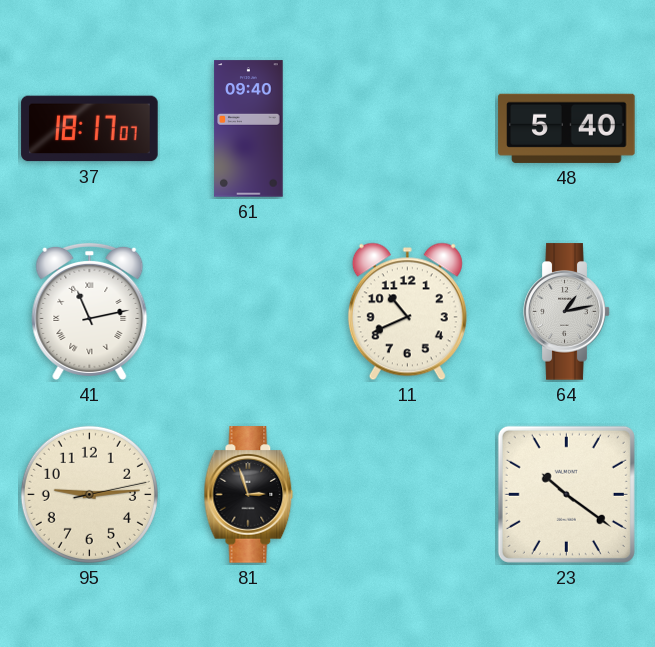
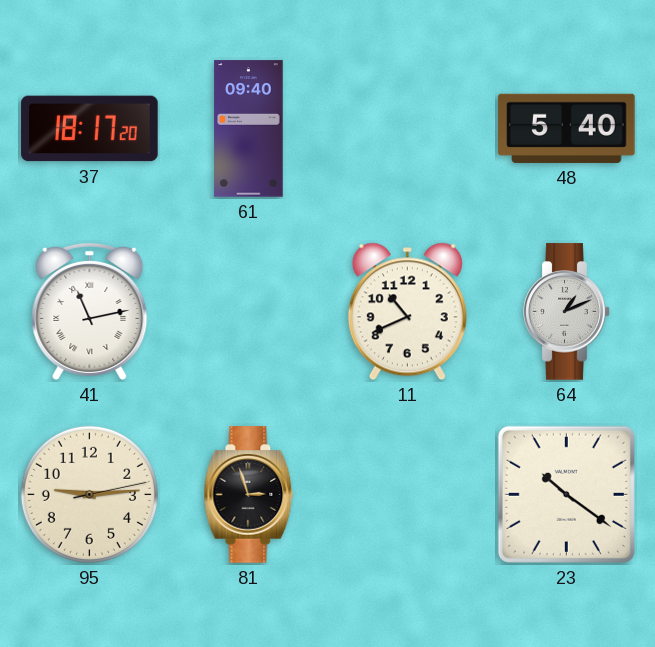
37: 18:17:07 -> 18:17:20
64: 1:13 -> 1:11
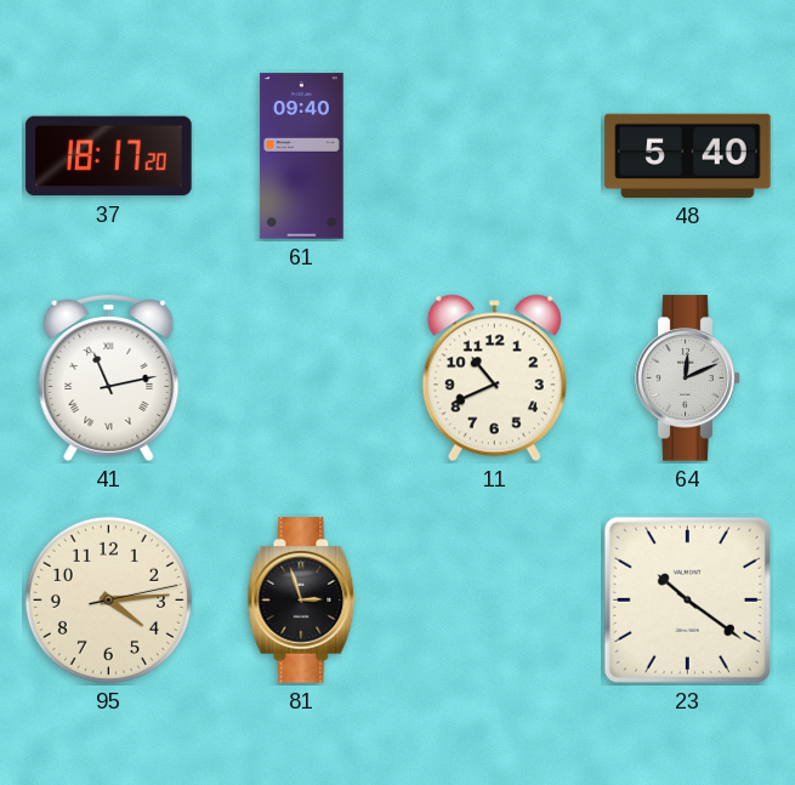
64: 1:11 -> 12:11
95: 9:14 -> 4:14
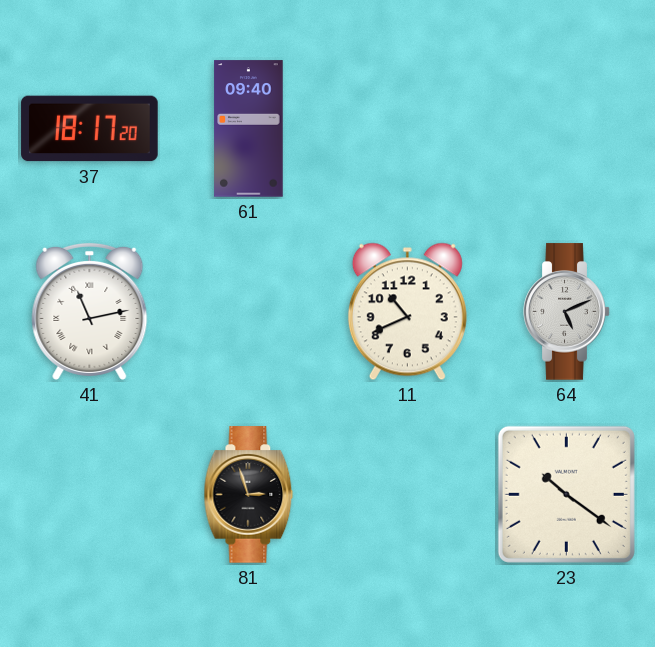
48: 5:40 -> none
64: 12:11 -> 5:11
95: 4:14 -> none
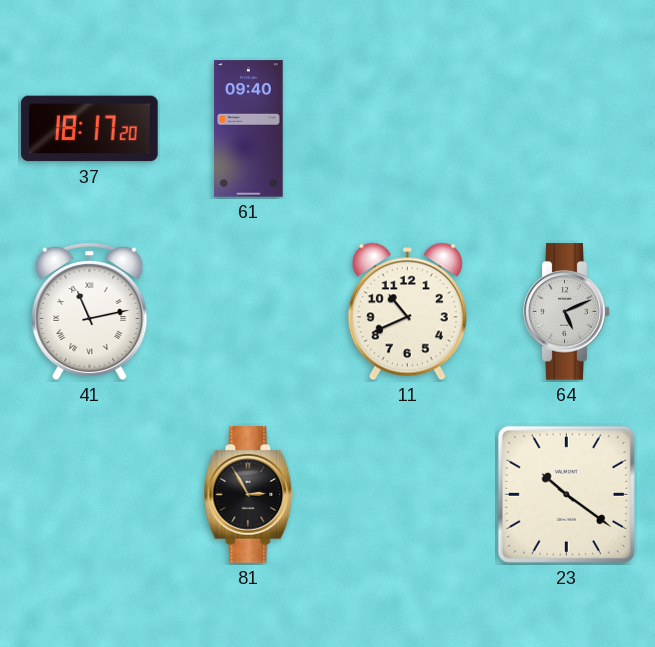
81: 2:57 -> 2:55
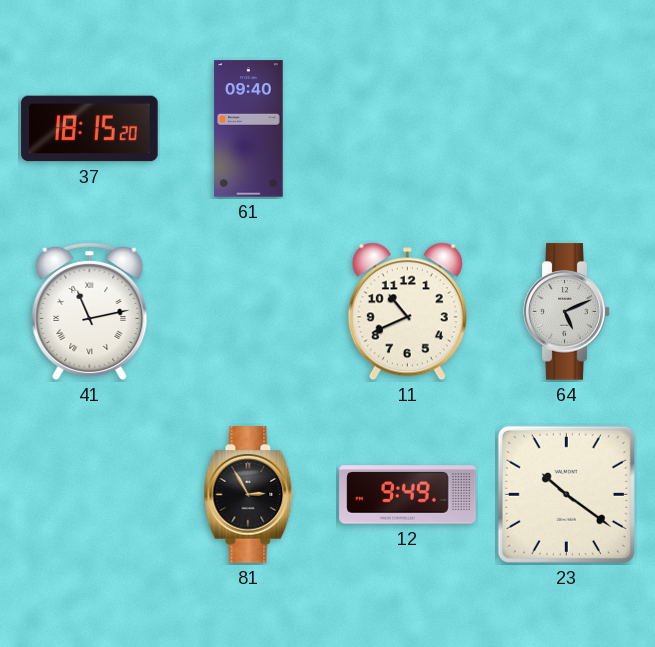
37: 18:17 -> 18:15
12: none -> 9:49
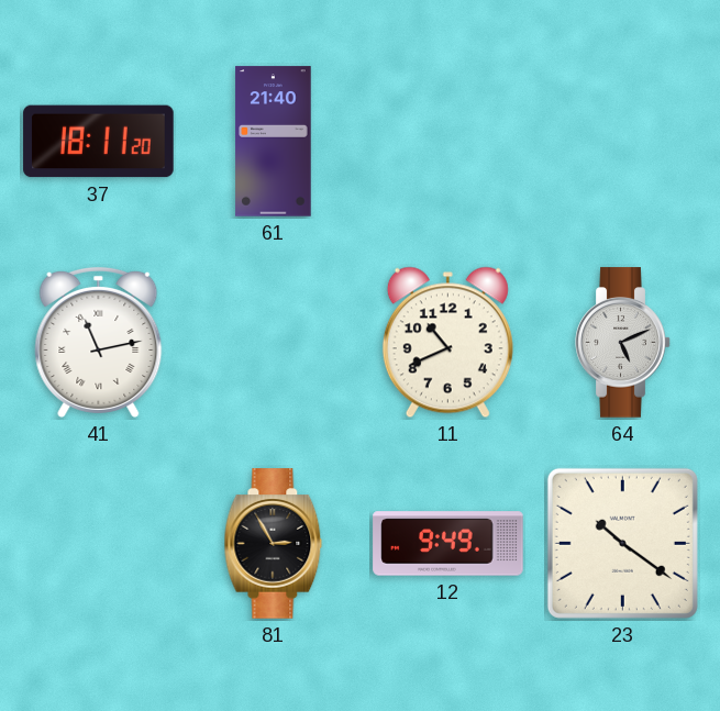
37: 18:15 -> 18:11
61: 09:40 -> 21:40
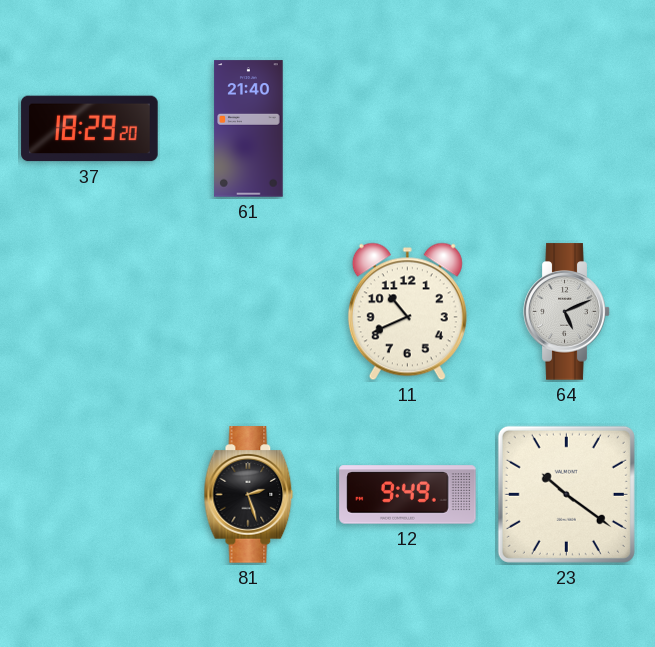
37: 18:11 -> 18:29
41: 11:13 -> none
81: 2:55 -> 2:27
